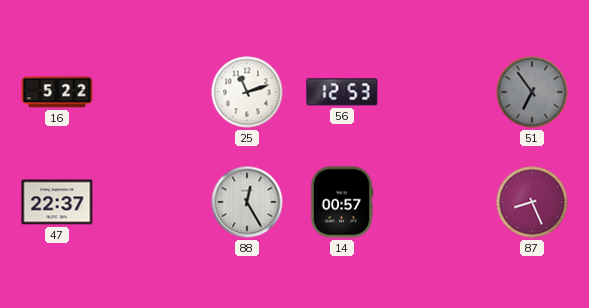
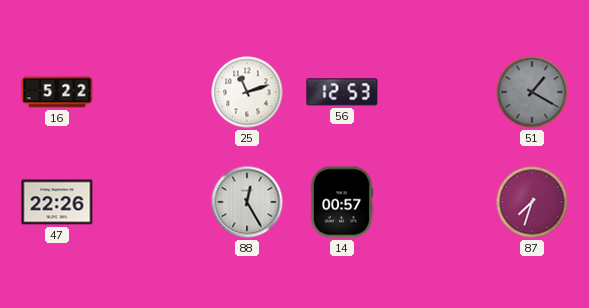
51: 6:54 -> 1:20
47: 22:37 -> 22:26
87: 8:26 -> 7:33
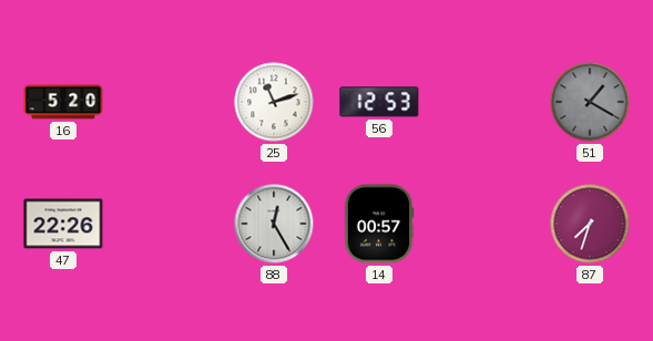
16: 5:22 -> 5:20
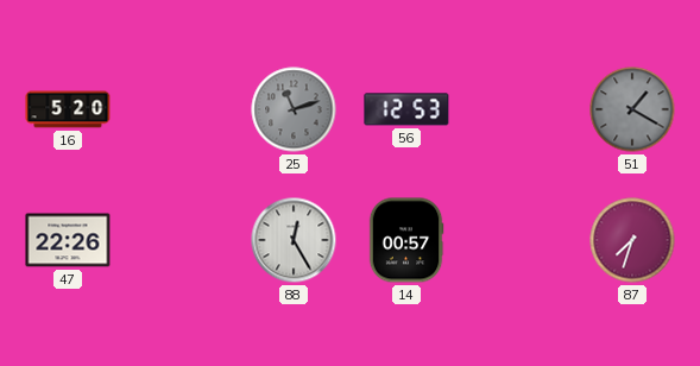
25 dial: white -> grey
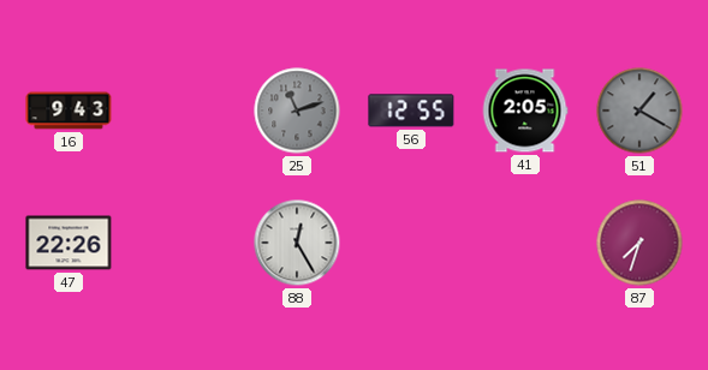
16: 5:20 -> 9:43
56: 12:53 -> 12:55
41: none -> 2:05
14: 00:57 -> none
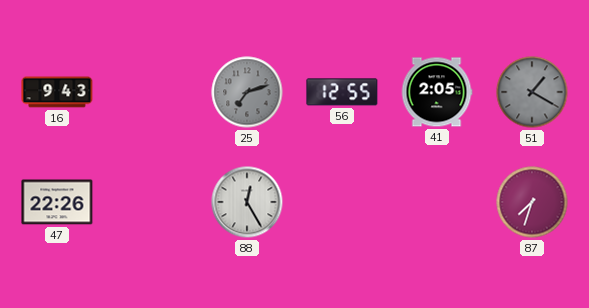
25: 11:12 -> 7:12
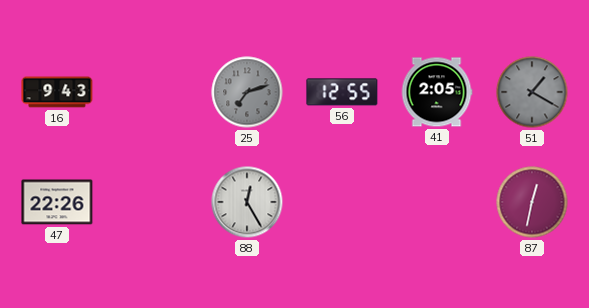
87: 7:33 -> 12:32
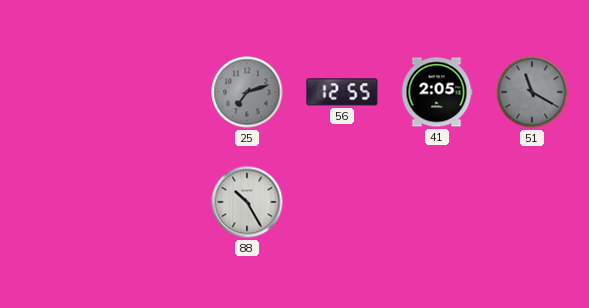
16: 9:43 -> none
51: 1:20 -> 11:20
47: 22:26 -> none
88: 12:25 -> 10:25
87: 12:32 -> none
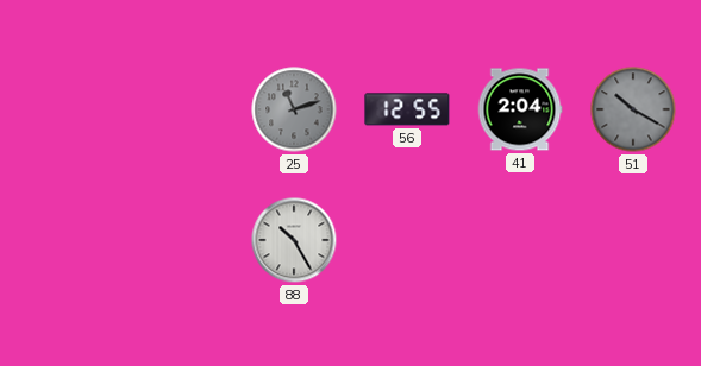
25: 7:12 -> 11:12
41: 2:05 -> 2:04
51: 11:20 -> 10:20
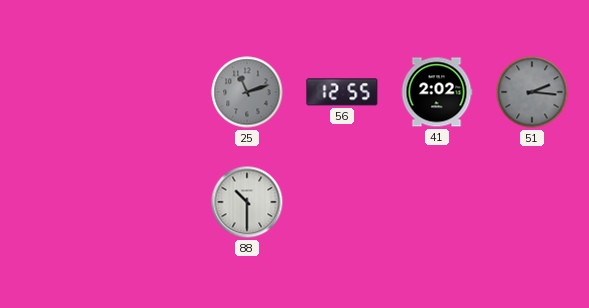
41: 2:04 -> 2:02
51: 10:20 -> 2:16
88: 10:25 -> 10:30
